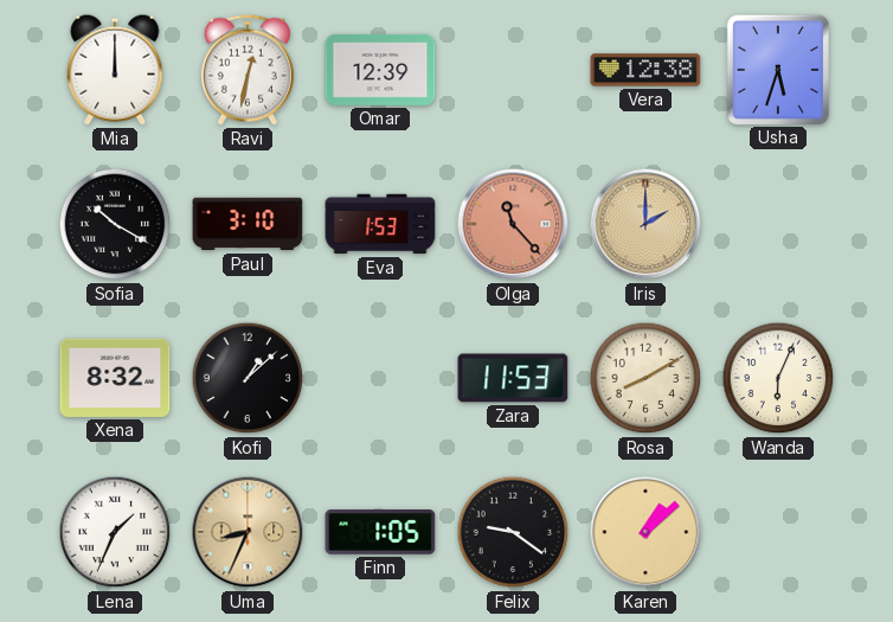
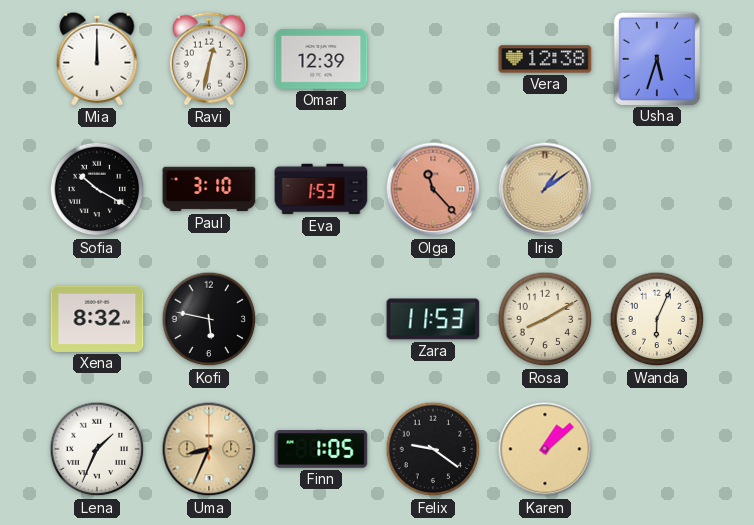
Iris: 2:00 -> 1:09
Kofi: 1:08 -> 5:47
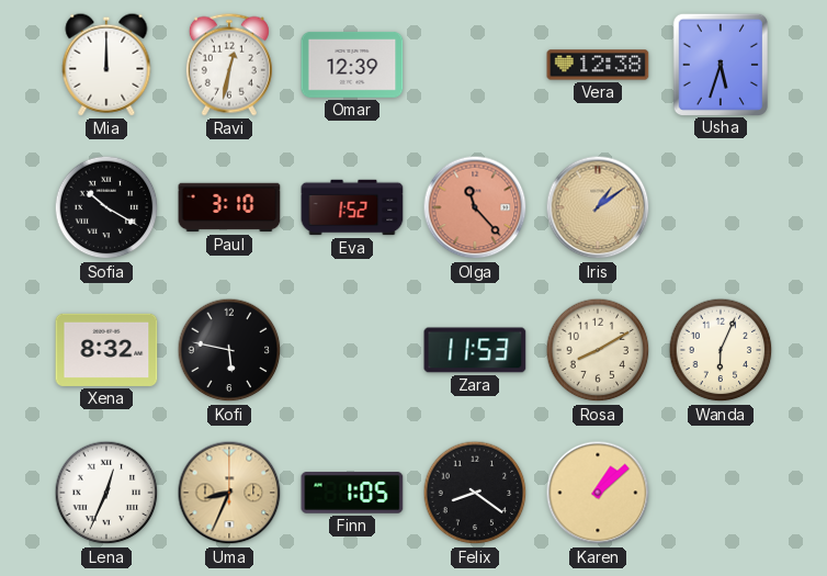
Eva: 1:53 -> 1:52
Lena: 1:34 -> 12:34
Felix: 9:21 -> 8:21
